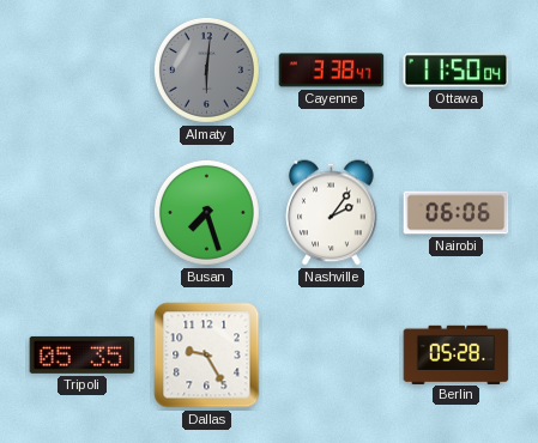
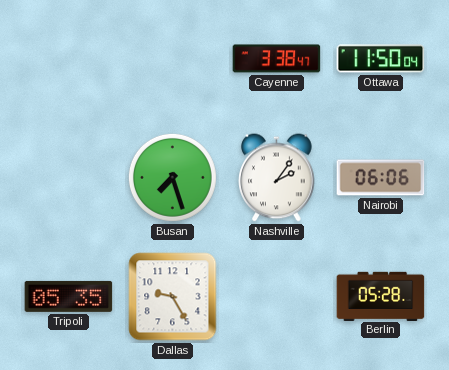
Almaty: 6:01 -> none
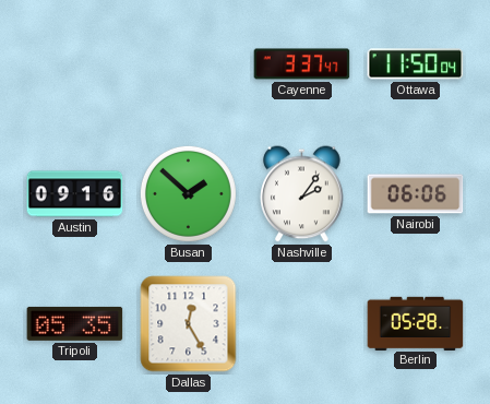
Cayenne: 3:38 -> 3:37
Austin: none -> 09:16
Busan: 7:27 -> 1:52
Dallas: 9:25 -> 12:25
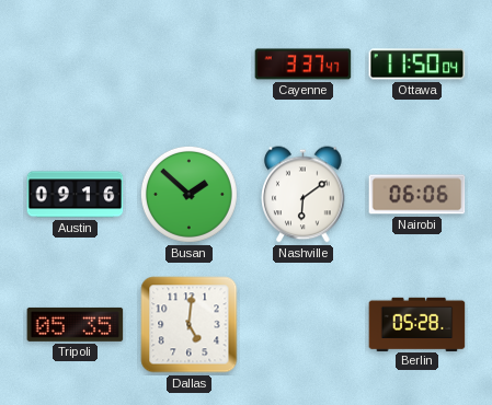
Nashville: 2:06 -> 6:09
Dallas: 12:25 -> 5:01
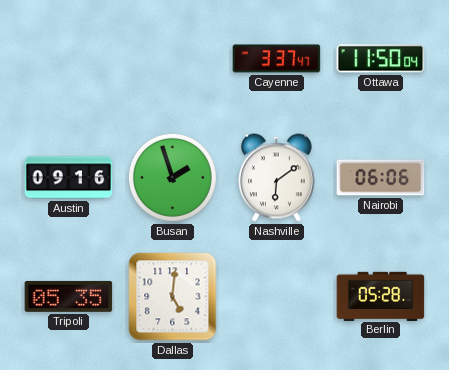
Busan: 1:52 -> 1:57
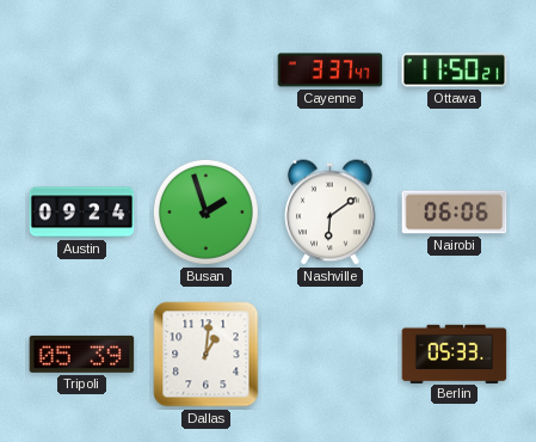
Ottawa: 11:50:04 -> 11:50:21
Austin: 09:16 -> 09:24
Tripoli: 05:35 -> 05:39
Dallas: 5:01 -> 1:01
Berlin: 05:28 -> 05:33
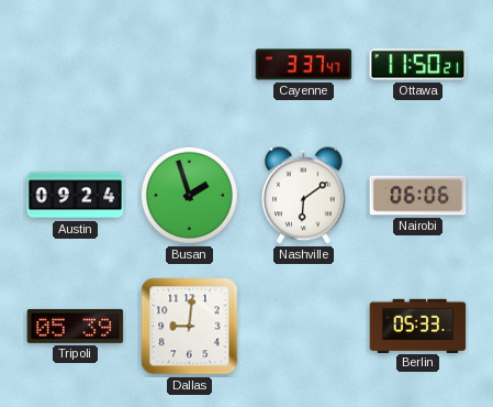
Dallas: 1:01 -> 9:01
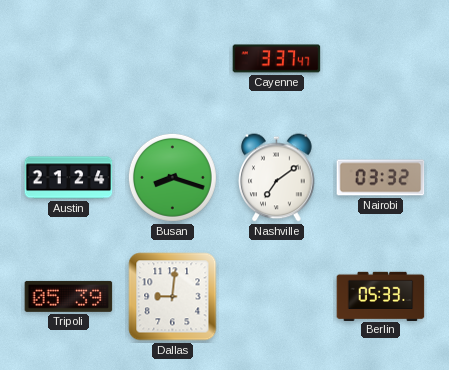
Ottawa: 11:50 -> none
Austin: 09:24 -> 21:24
Busan: 1:57 -> 8:18
Nashville: 6:09 -> 7:09
Nairobi: 06:06 -> 03:32
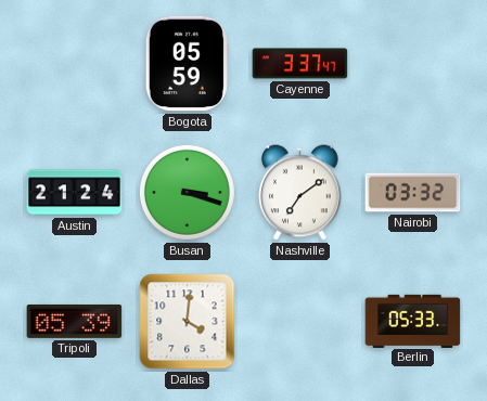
Bogota: none -> 05:59
Busan: 8:18 -> 3:18
Dallas: 9:01 -> 4:01
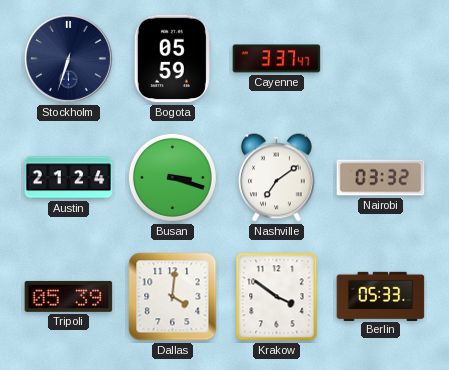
Stockholm: none -> 6:33
Krakow: none -> 3:51
